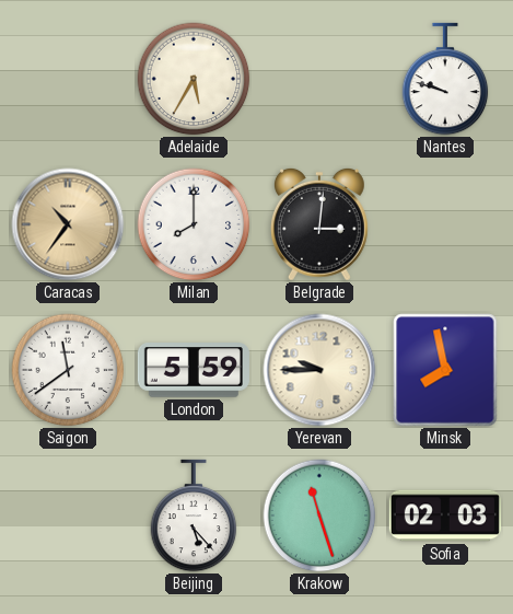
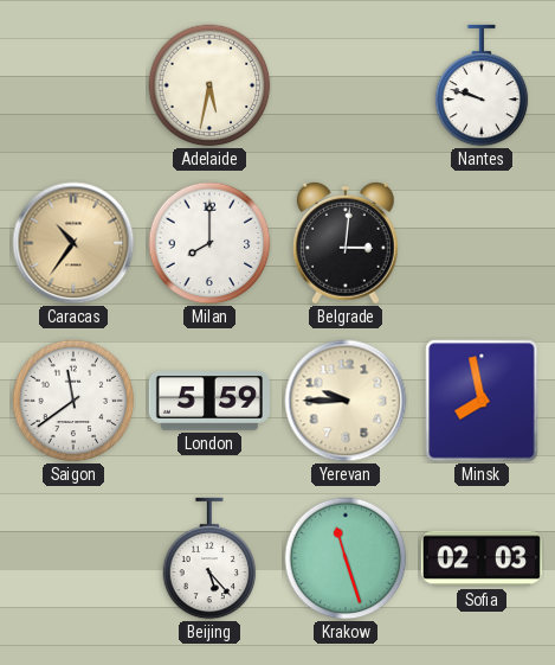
Adelaide: 5:35 -> 5:32
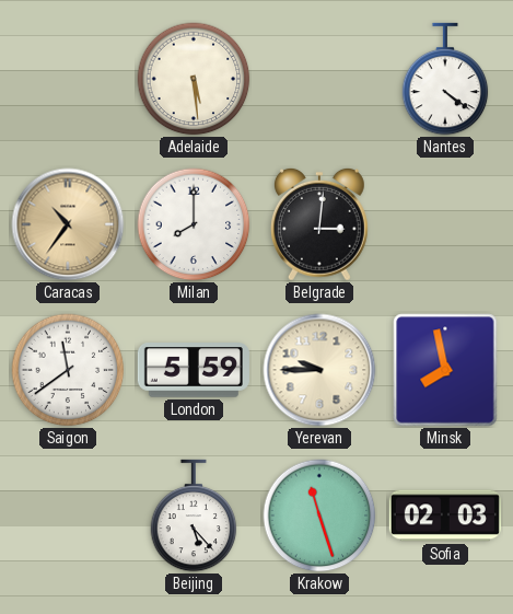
Adelaide: 5:32 -> 5:29
Nantes: 9:48 -> 4:21
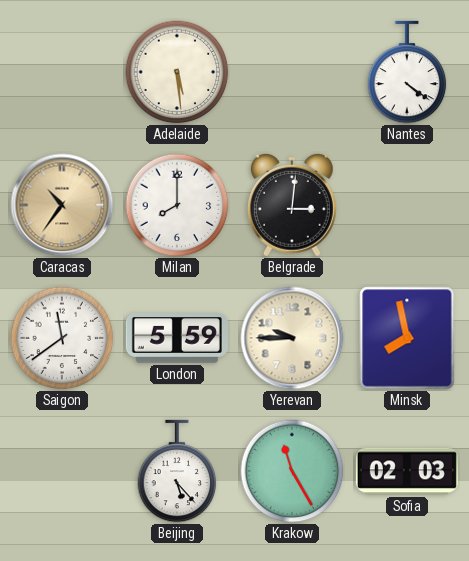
Krakow: 11:27 -> 11:25
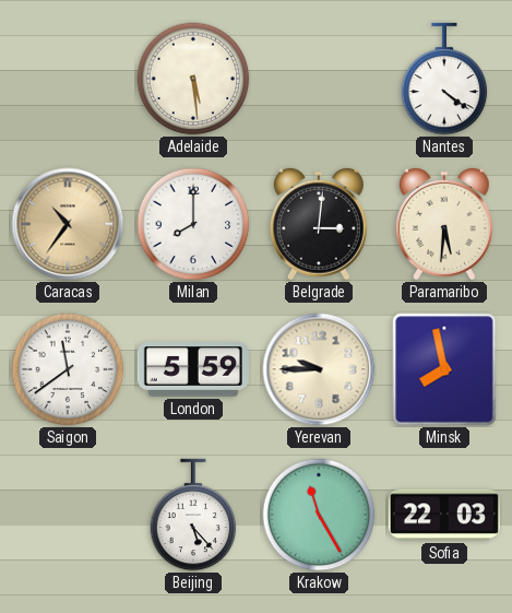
Paramaribo: none -> 5:31
Sofia: 02:03 -> 22:03
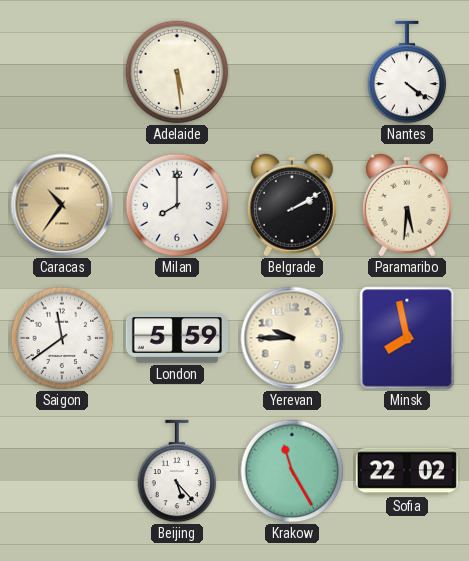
Belgrade: 3:01 -> 2:10
Sofia: 22:03 -> 22:02
